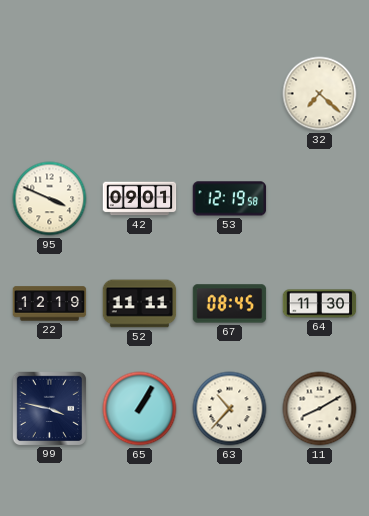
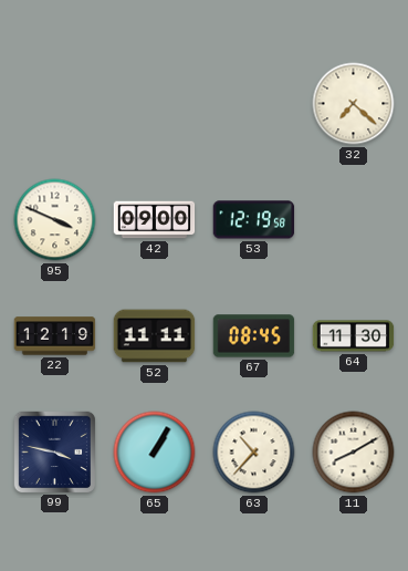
42: 09:01 -> 09:00
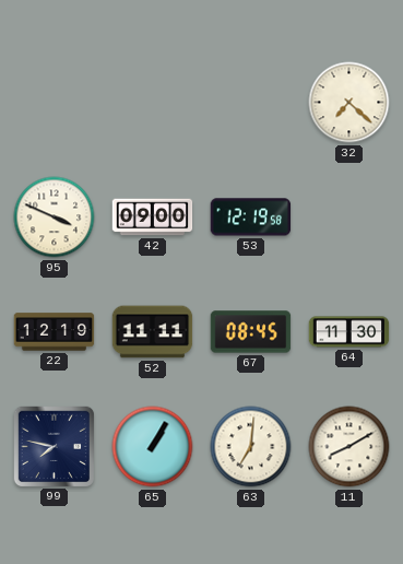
99: 3:47 -> 7:47
63: 10:37 -> 7:01
